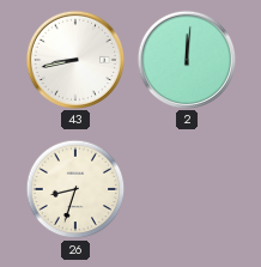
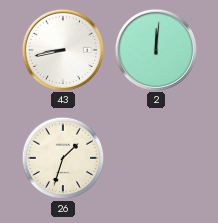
26: 8:33 -> 1:33
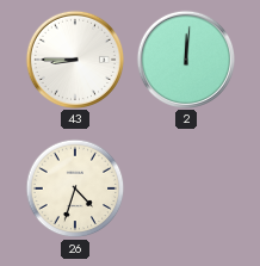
43: 8:43 -> 8:45
26: 1:33 -> 4:33
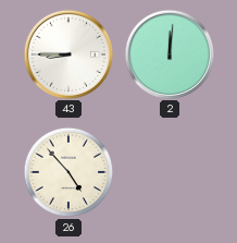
26: 4:33 -> 4:53
